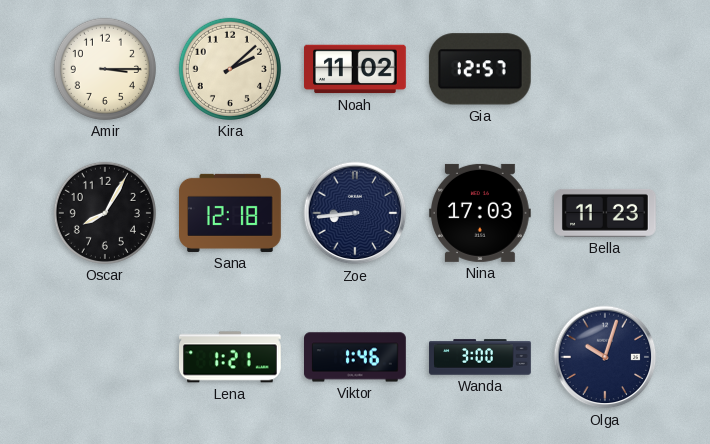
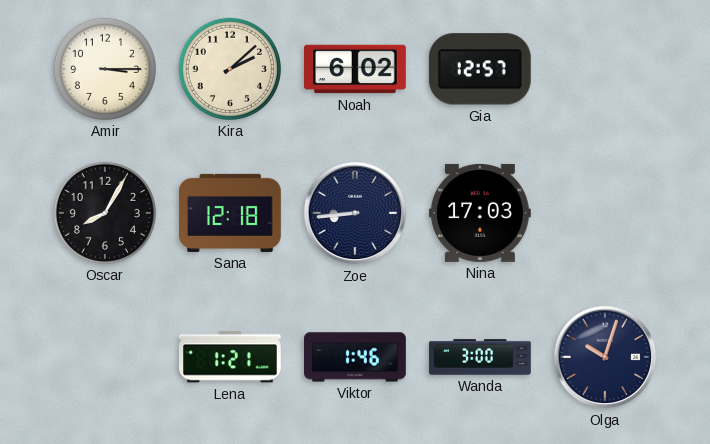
Noah: 11:02 -> 6:02
Bella: 11:23 -> none
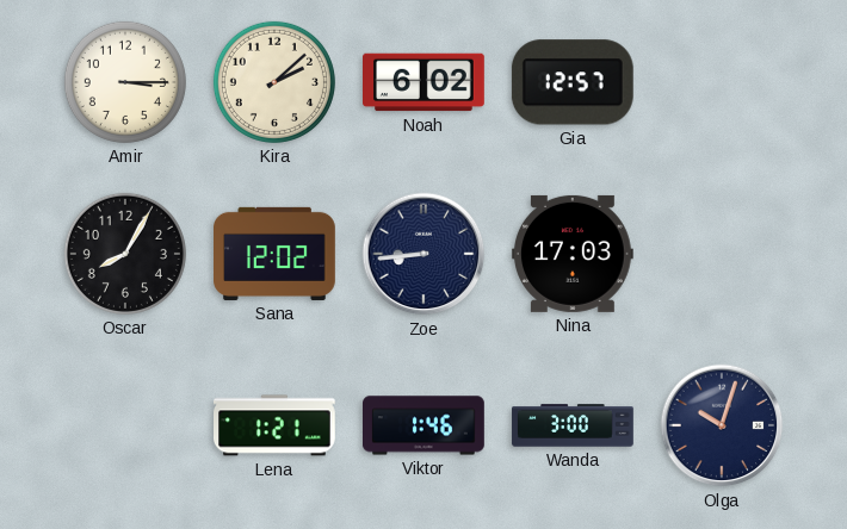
Sana: 12:18 -> 12:02
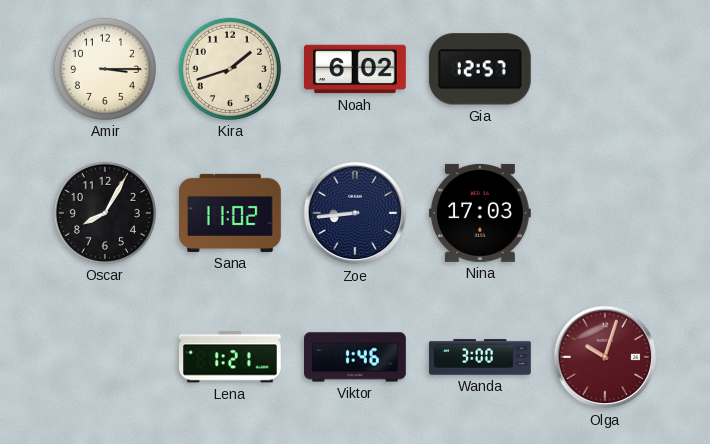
Kira: 2:08 -> 1:42
Sana: 12:02 -> 11:02
Olga dial: navy -> burgundy
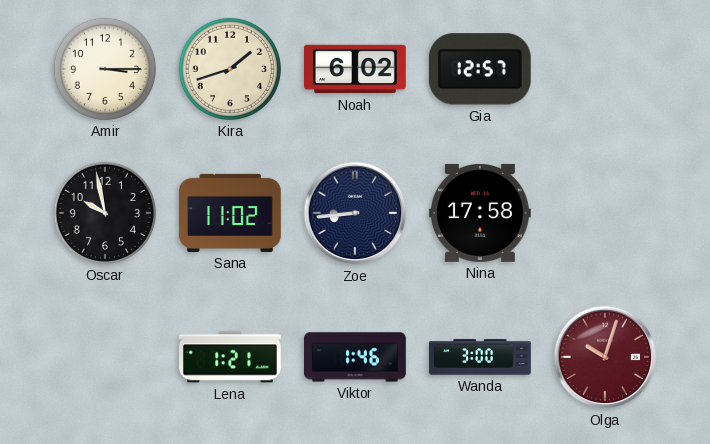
Oscar: 8:05 -> 9:58
Nina: 17:03 -> 17:58
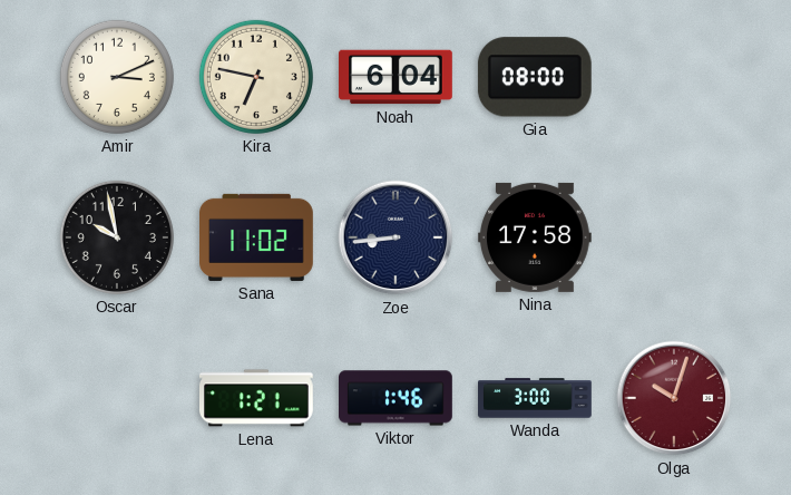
Amir: 3:15 -> 3:11
Kira: 1:42 -> 6:47
Noah: 6:02 -> 6:04
Gia: 12:57 -> 08:00
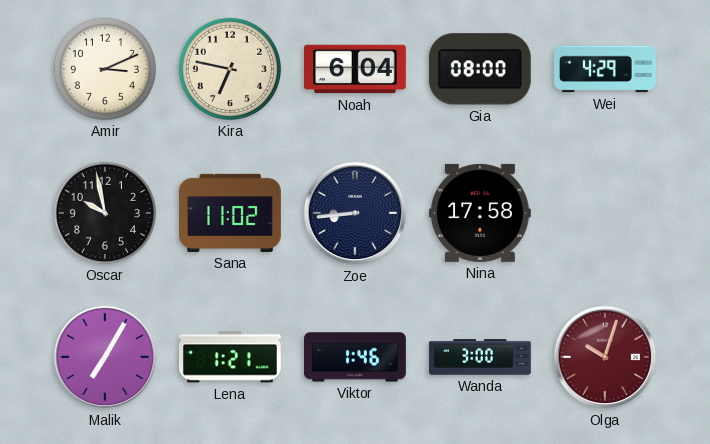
Wei: none -> 4:29
Malik: none -> 7:05
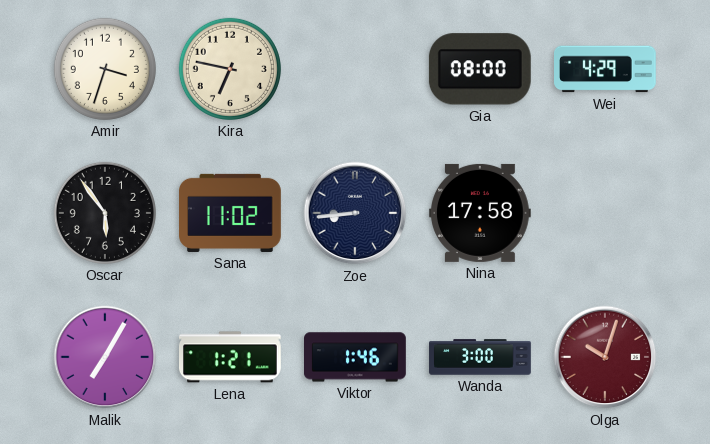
Amir: 3:11 -> 3:33
Noah: 6:04 -> none
Oscar: 9:58 -> 5:54
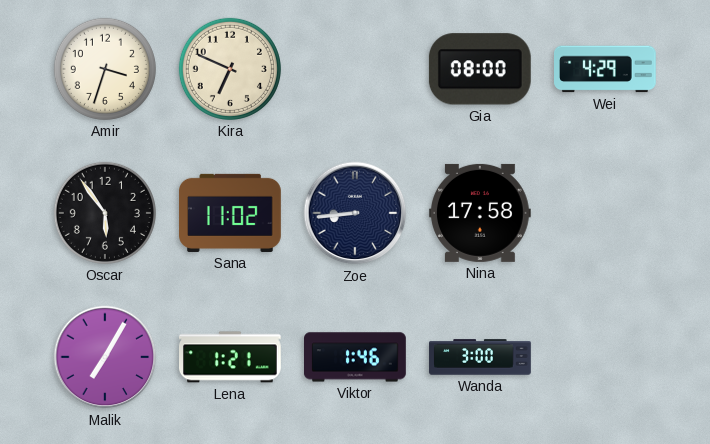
Kira: 6:47 -> 6:49
Olga: 10:03 -> none
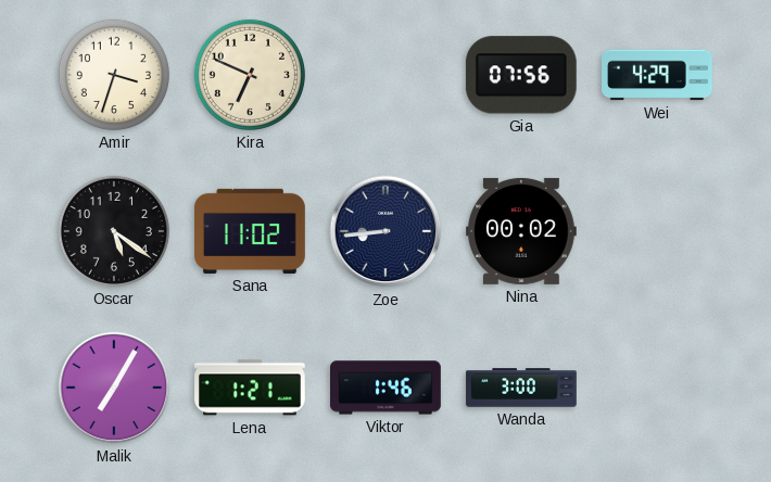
Gia: 08:00 -> 07:56
Oscar: 5:54 -> 5:21
Nina: 17:58 -> 00:02
